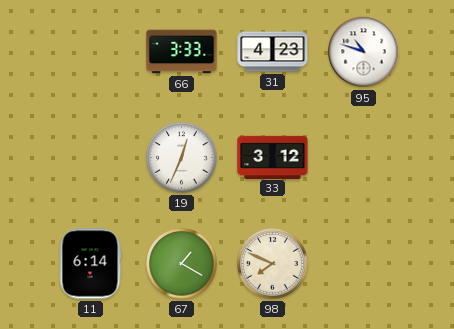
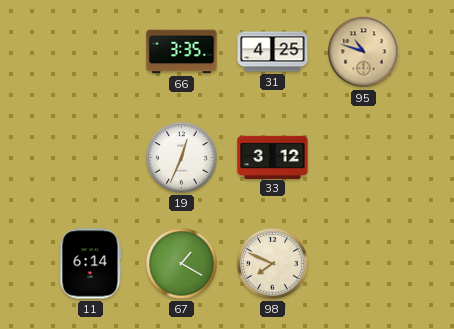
66: 3:33 -> 3:35
31: 4:23 -> 4:25
95 dial: white -> champagne
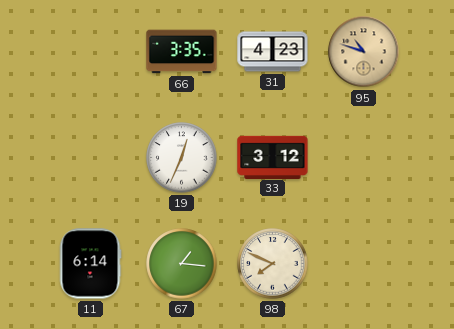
31: 4:25 -> 4:23
67: 1:20 -> 1:16
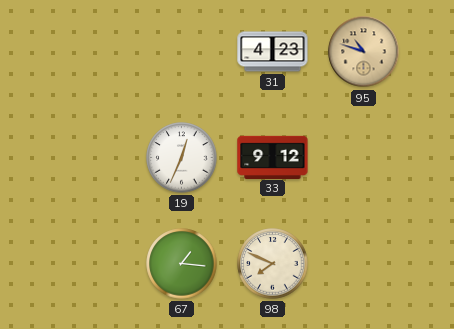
66: 3:35 -> none
33: 3:12 -> 9:12
11: 6:14 -> none
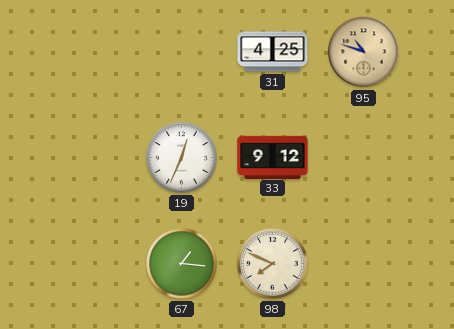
31: 4:23 -> 4:25
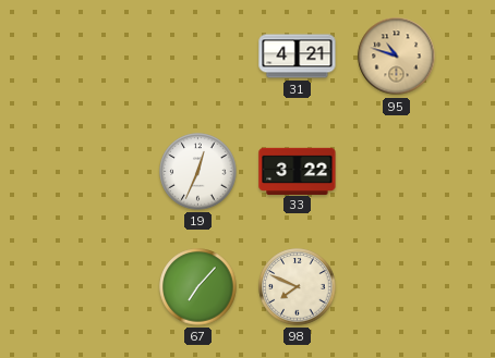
31: 4:25 -> 4:21
33: 9:12 -> 3:22
67: 1:16 -> 7:07
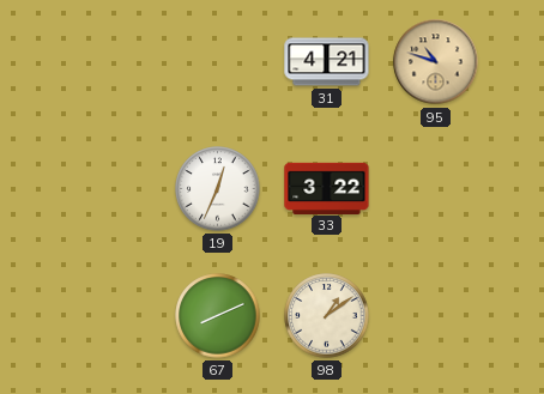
67: 7:07 -> 8:11
98: 7:49 -> 1:09
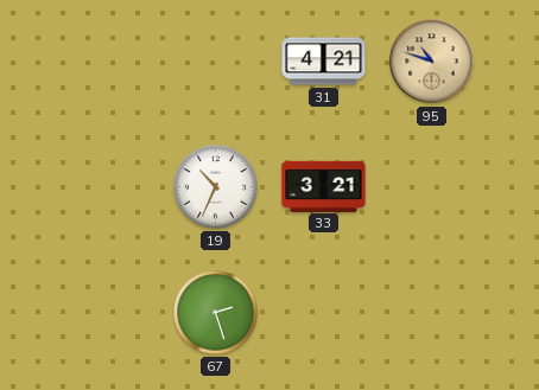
19: 12:34 -> 10:34
33: 3:22 -> 3:21
67: 8:11 -> 2:27
98: 1:09 -> none
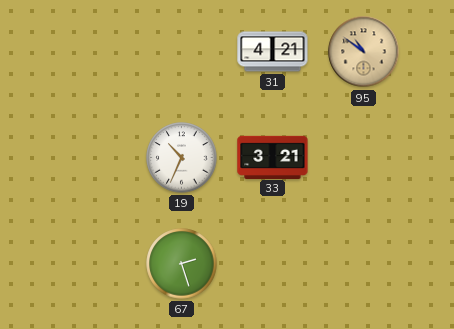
95: 10:48 -> 10:51
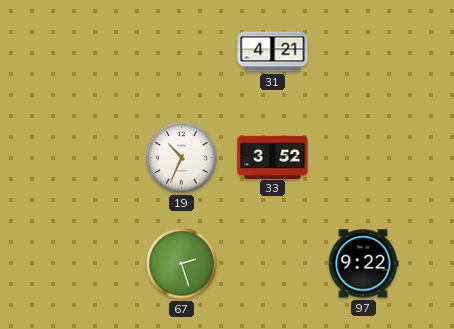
95: 10:51 -> none
33: 3:21 -> 3:52
97: none -> 9:22
